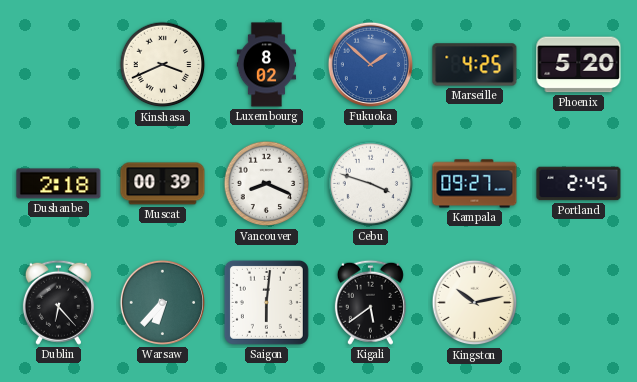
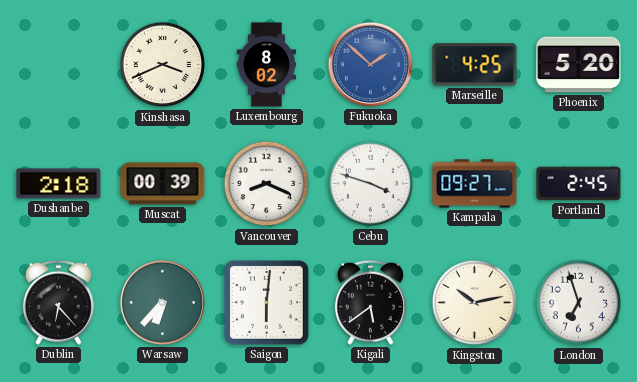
London: none -> 6:57
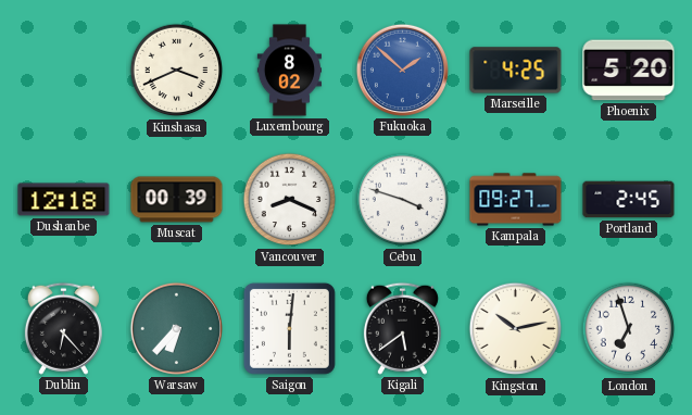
Dushanbe: 2:18 -> 12:18
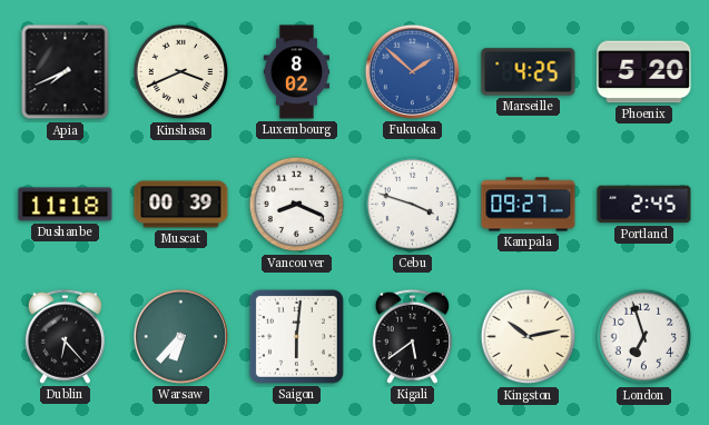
Apia: none -> 7:41
Dushanbe: 12:18 -> 11:18
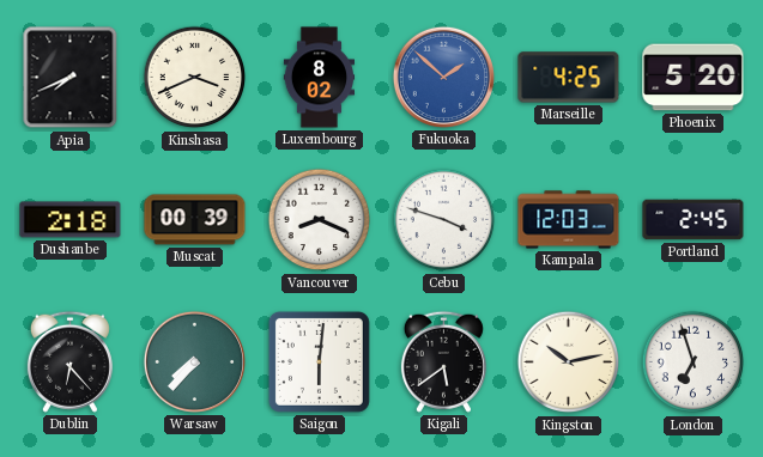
Dushanbe: 11:18 -> 2:18
Kampala: 09:27 -> 12:03
Warsaw: 6:37 -> 7:37
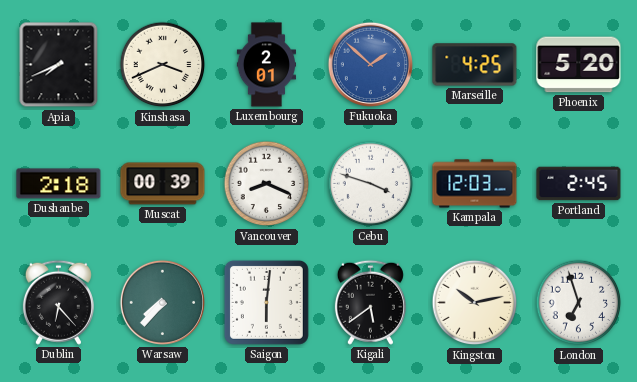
Luxembourg: 8:02 -> 2:01
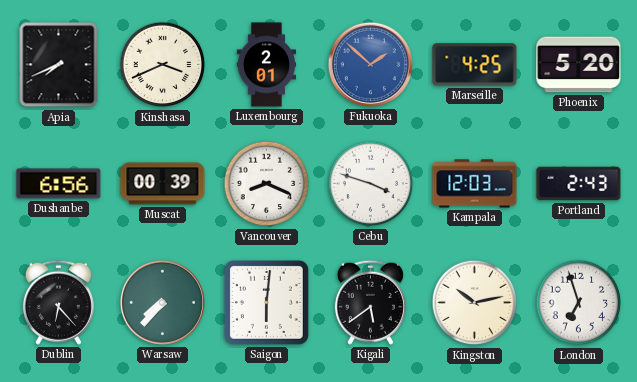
Dushanbe: 2:18 -> 6:56
Portland: 2:45 -> 2:43
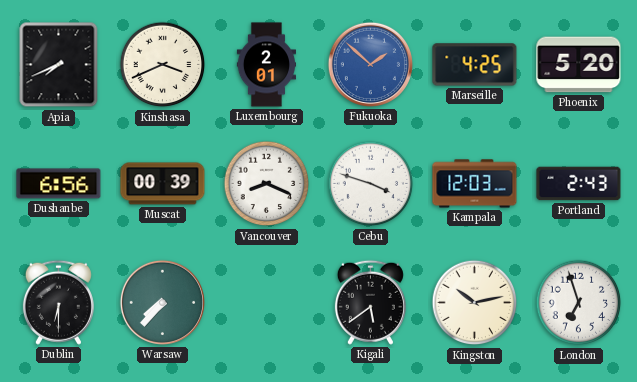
Dublin: 6:23 -> 6:30
Saigon: 6:01 -> none
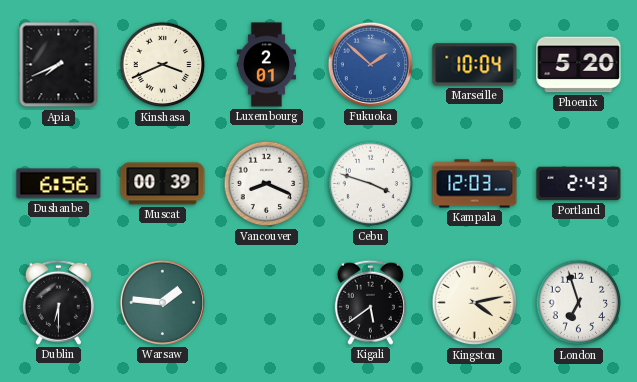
Marseille: 4:25 -> 10:04
Warsaw: 7:37 -> 1:46
Kingston: 10:13 -> 4:13
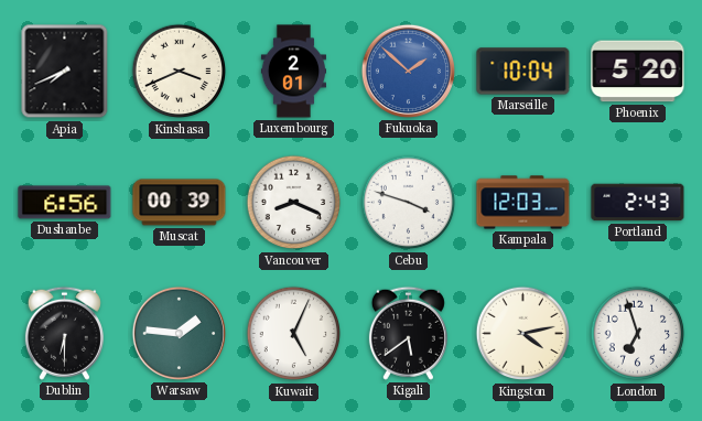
Kuwait: none -> 5:04
